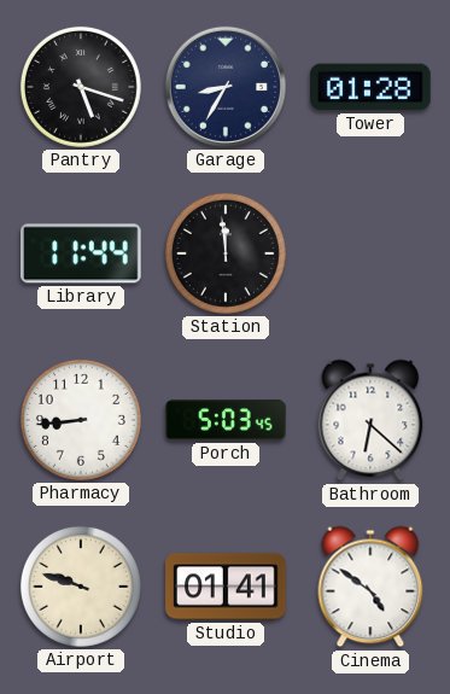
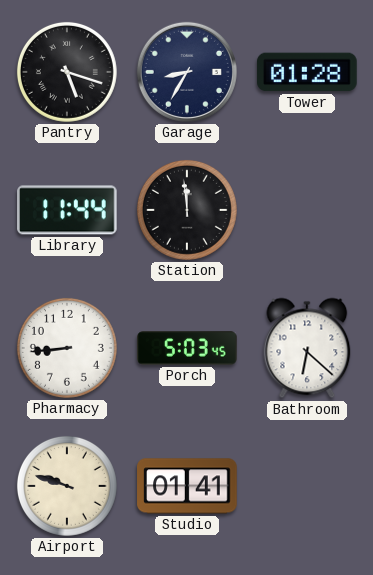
Cinema: 4:51 -> none
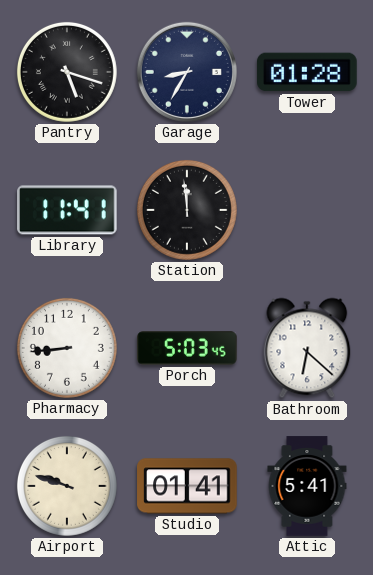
Library: 11:44 -> 11:41
Attic: none -> 5:41
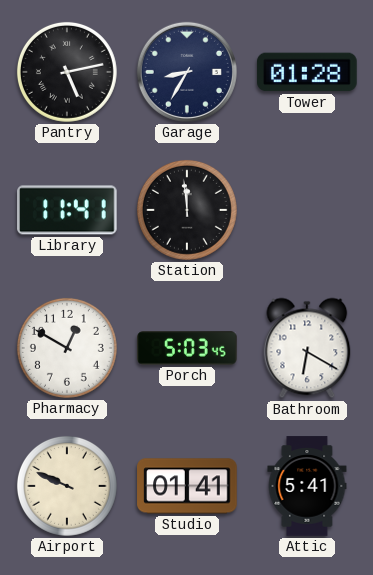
Pantry: 5:18 -> 5:13
Pharmacy: 8:44 -> 12:50
Bathroom: 6:22 -> 6:20
Airport: 9:48 -> 9:49
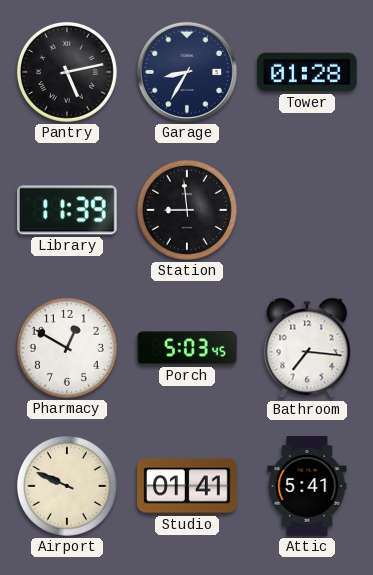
Library: 11:41 -> 11:39
Station: 11:59 -> 8:59
Bathroom: 6:20 -> 7:16
